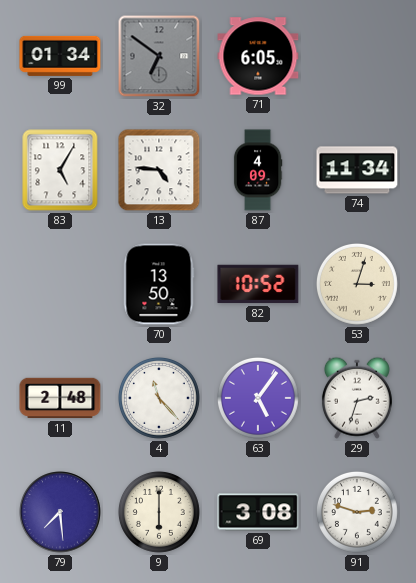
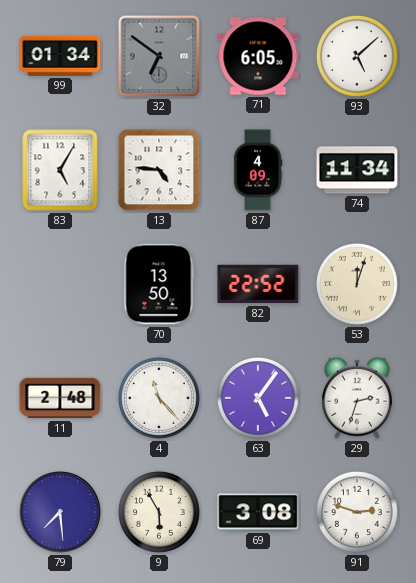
93: none -> 5:08
82: 10:52 -> 22:52
53: 3:03 -> 12:03
9: 6:00 -> 5:55
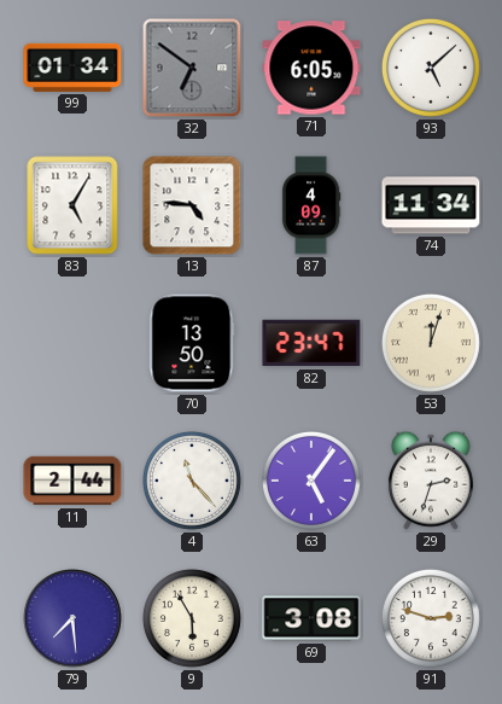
82: 22:52 -> 23:47
11: 2:48 -> 2:44
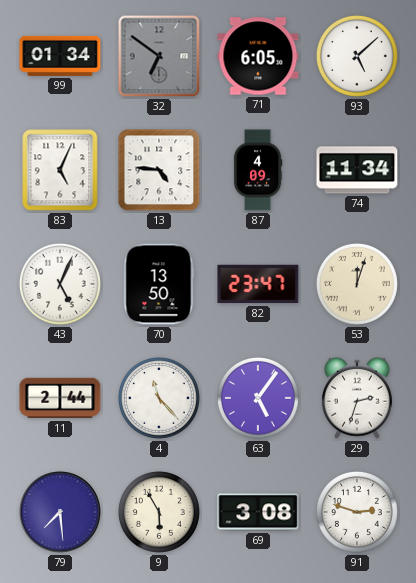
83: 5:05 -> 5:04
43: none -> 5:04
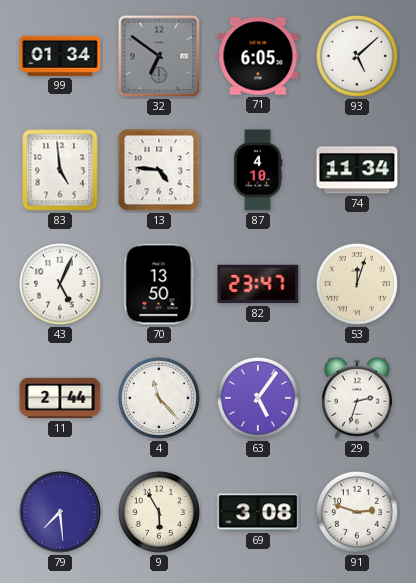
83: 5:04 -> 4:59
87: 4:09 -> 4:10
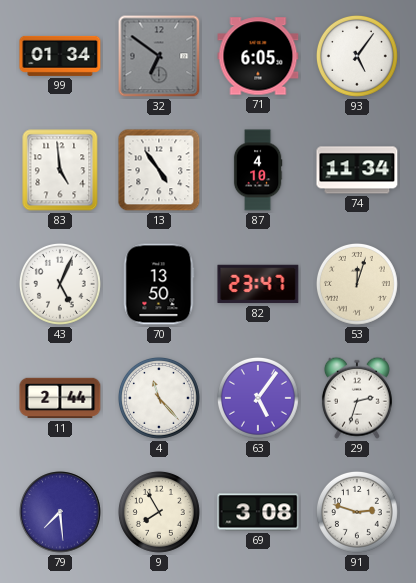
93: 5:08 -> 5:06
13: 4:46 -> 4:54
9: 5:55 -> 7:55
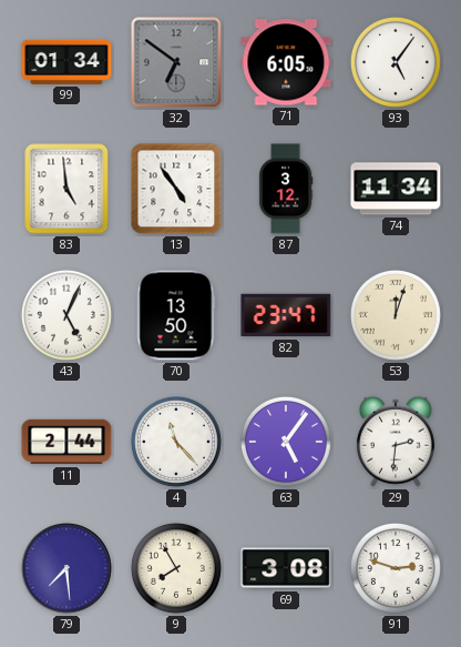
87: 4:10 -> 3:12
29: 2:33 -> 2:31
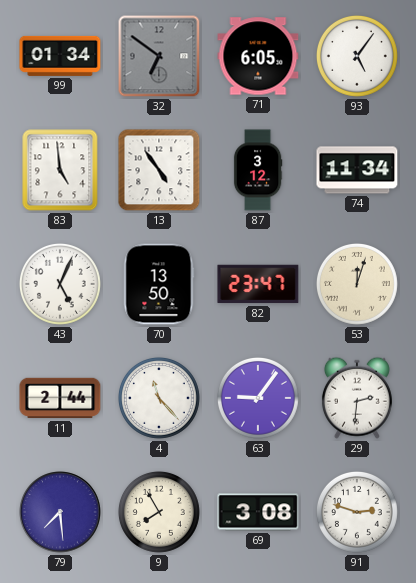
63: 5:06 -> 9:06
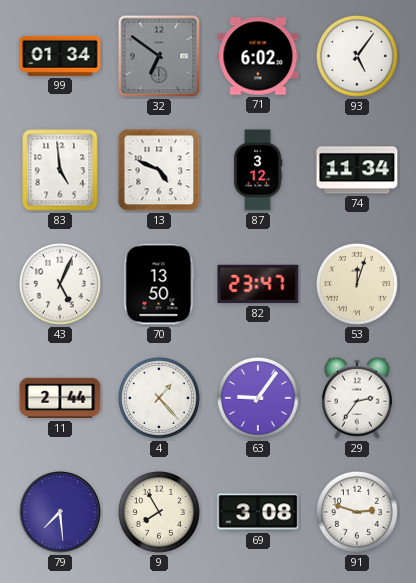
71: 6:05 -> 6:02
13: 4:54 -> 4:49
4: 11:23 -> 1:23
29: 2:31 -> 2:36
